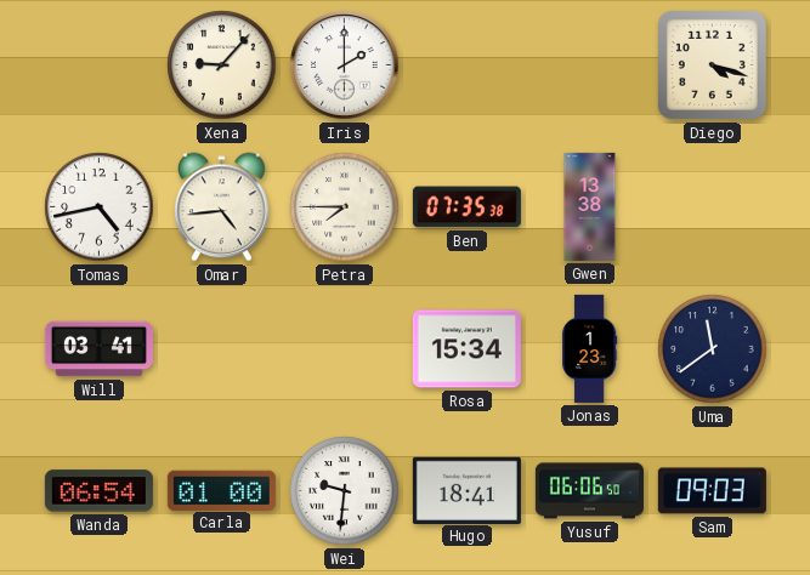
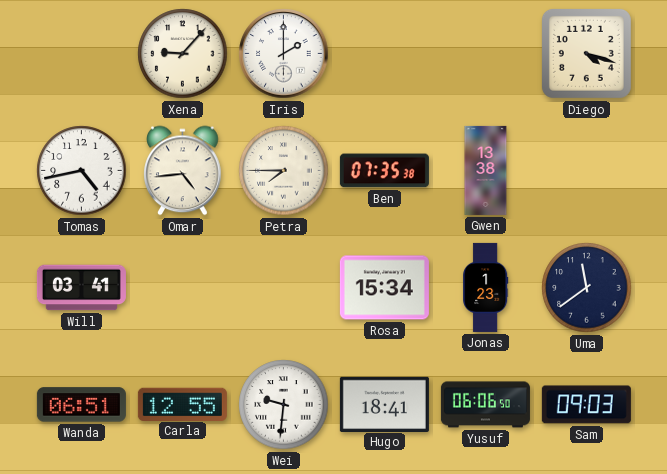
Wanda: 06:54 -> 06:51
Carla: 01:00 -> 12:55
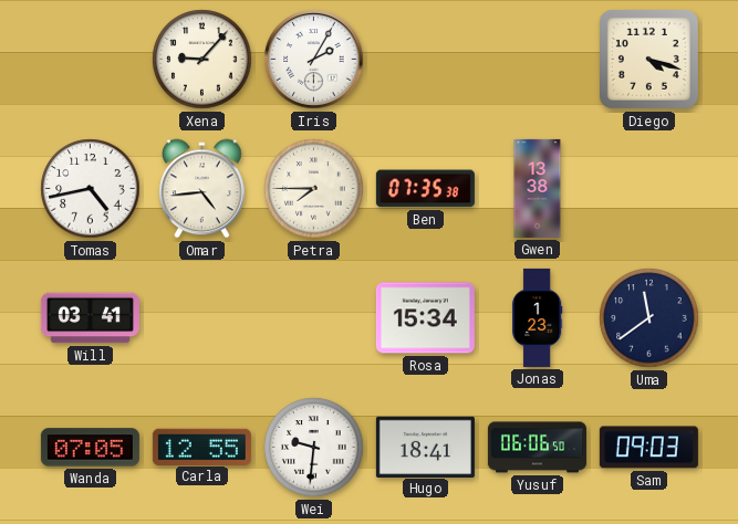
Iris: 2:00 -> 2:05
Wanda: 06:51 -> 07:05
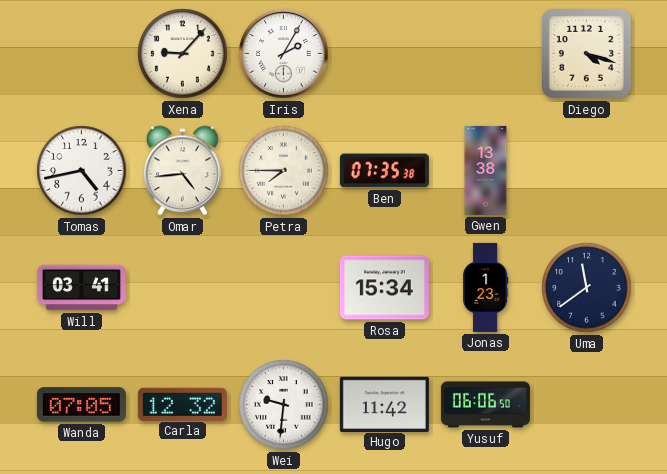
Carla: 12:55 -> 12:32
Hugo: 18:41 -> 11:42
Sam: 09:03 -> none
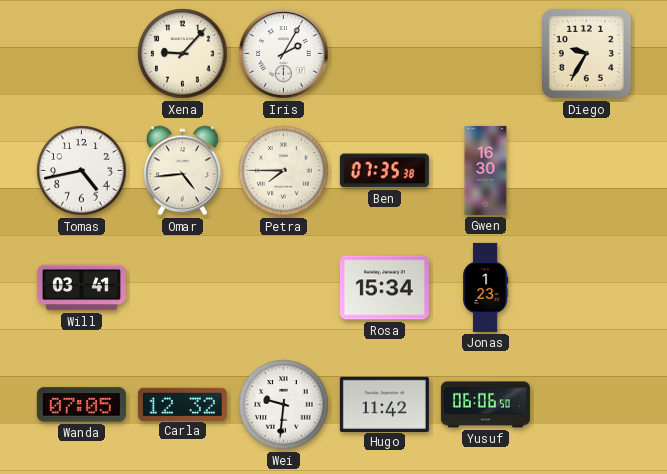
Diego: 4:18 -> 9:35
Gwen: 13:38 -> 16:30
Uma: 11:39 -> none
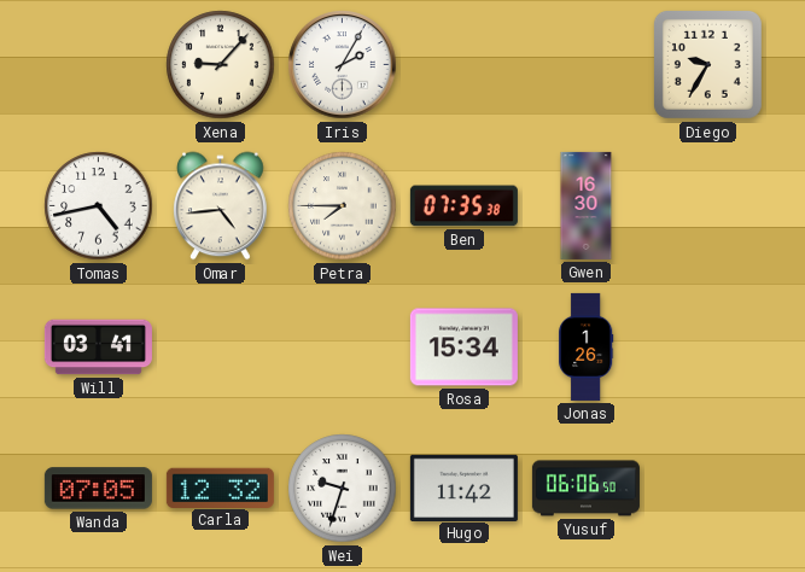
Jonas: 1:23 -> 1:26
Wei: 9:31 -> 9:33
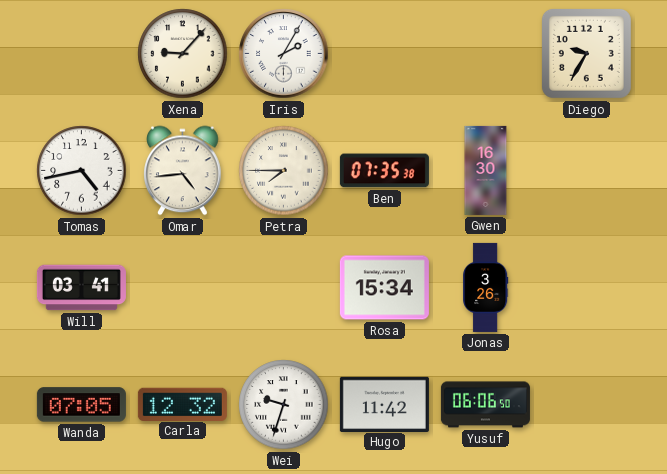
Jonas: 1:26 -> 3:26
